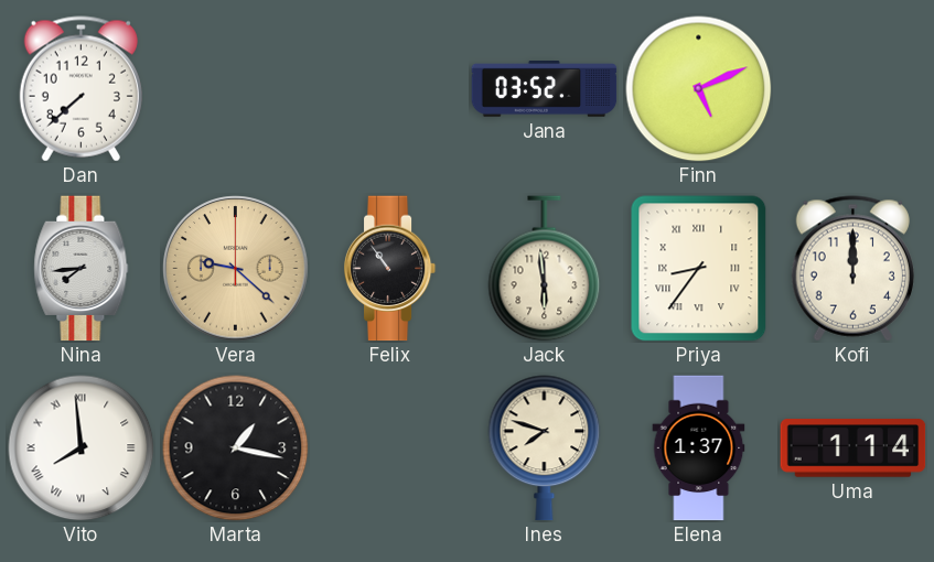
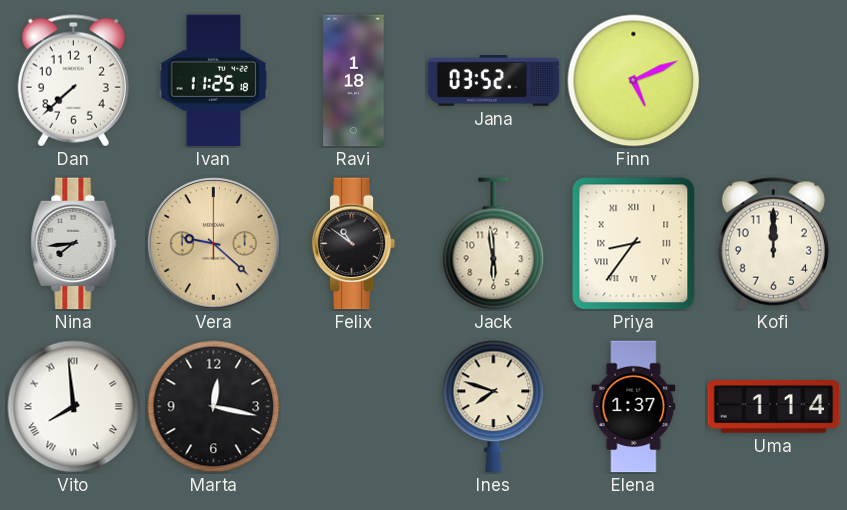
Ivan: none -> 11:25
Ravi: none -> 1:18
Felix: 10:54 -> 10:51
Marta: 1:17 -> 12:17
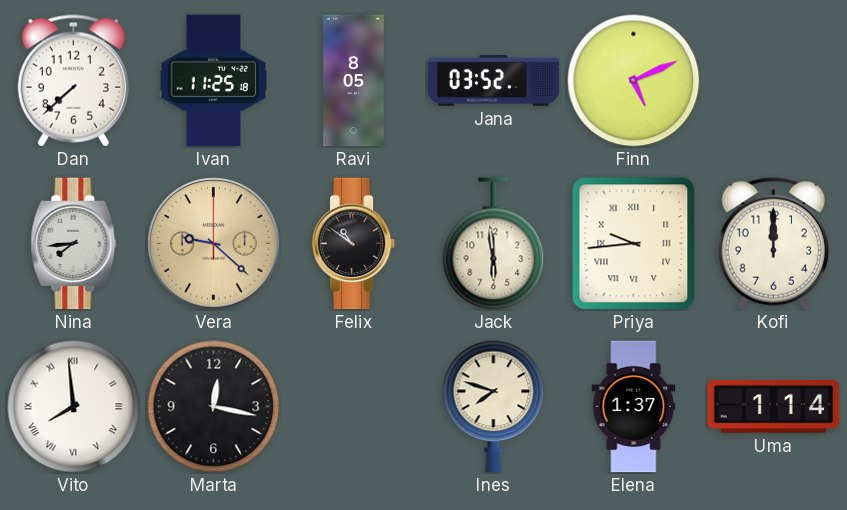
Ravi: 1:18 -> 8:05
Priya: 8:36 -> 9:44
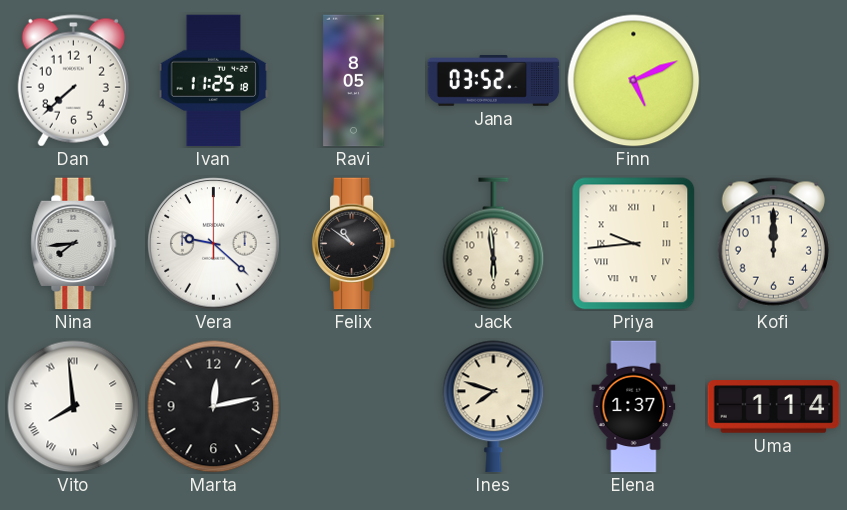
Vera dial: champagne -> white
Marta: 12:17 -> 12:13
